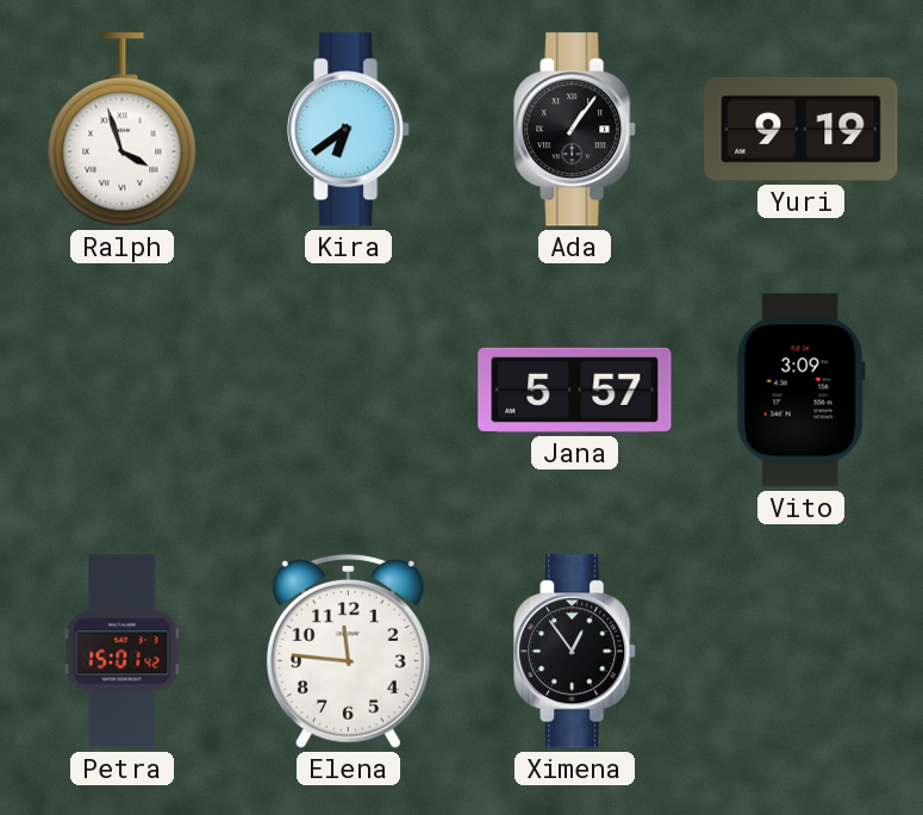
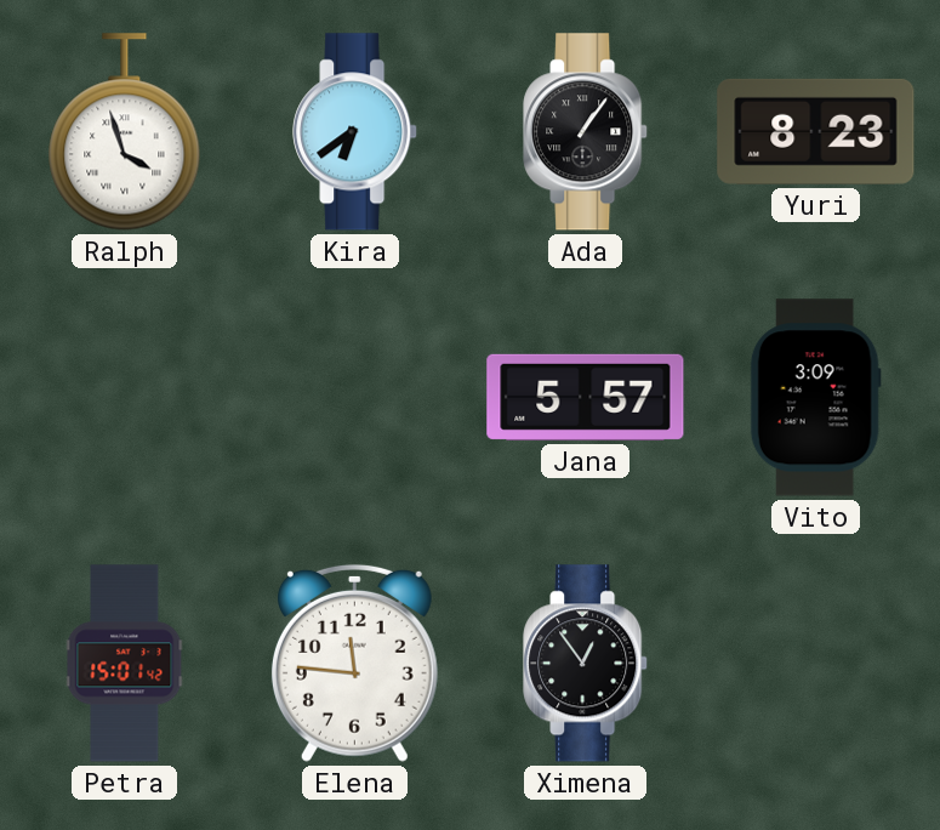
Yuri: 9:19 -> 8:23
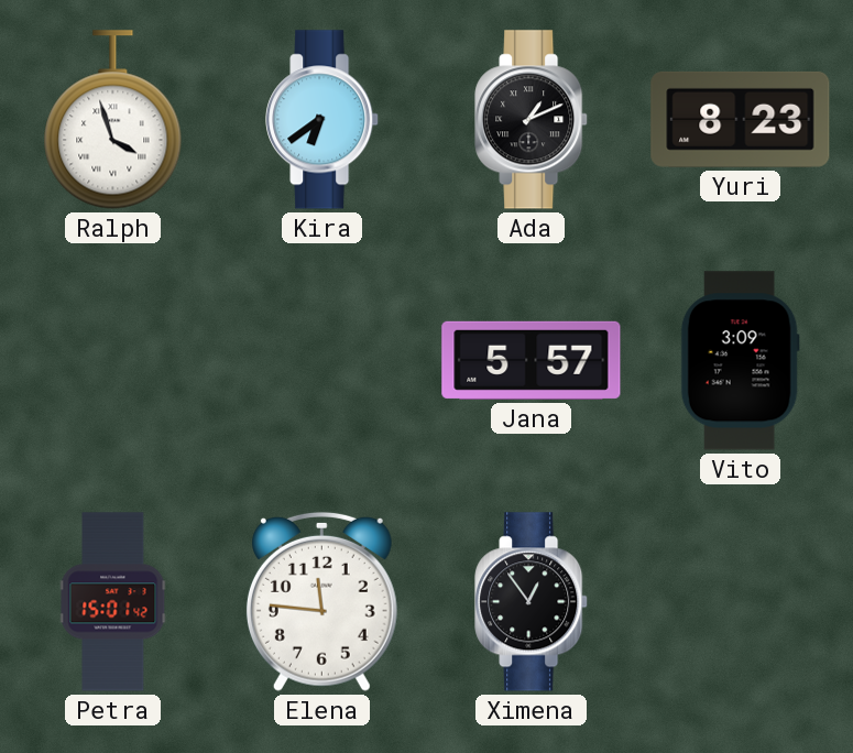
Ada: 1:06 -> 1:11
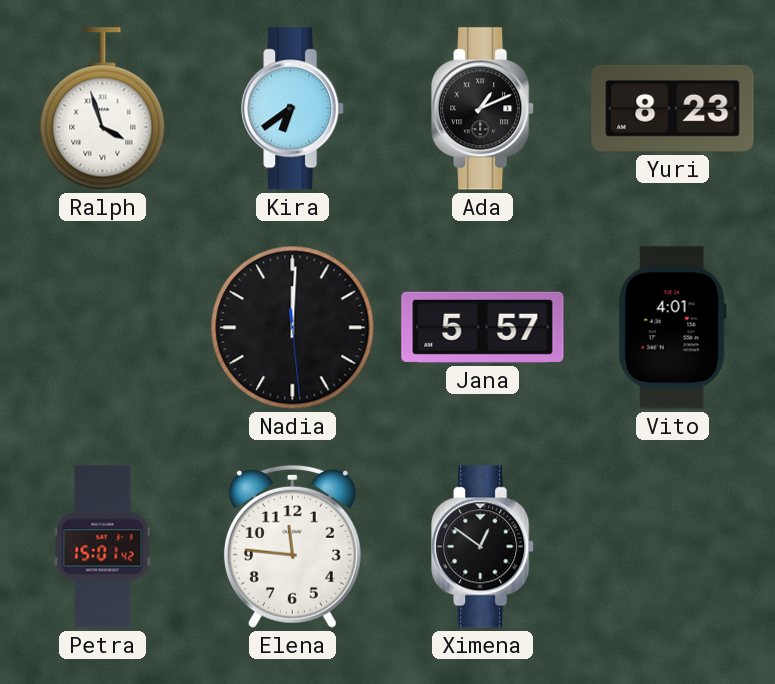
Nadia: none -> 12:00
Vito: 3:09 -> 4:01
Ximena: 12:54 -> 12:51
